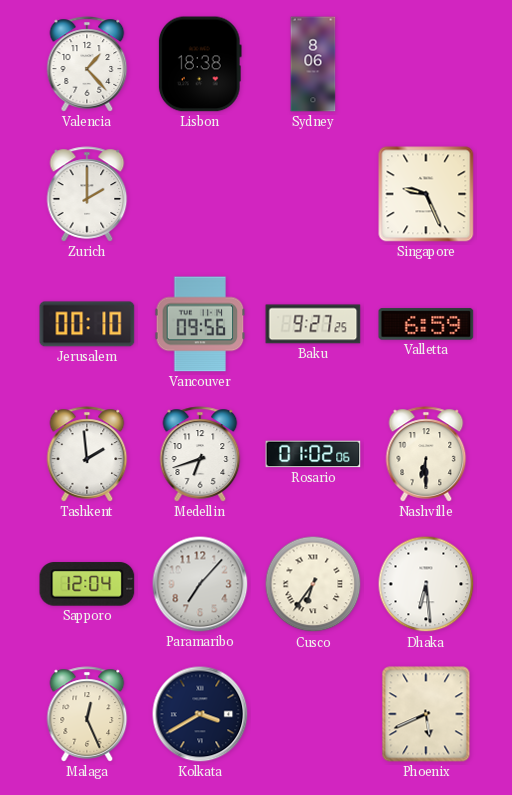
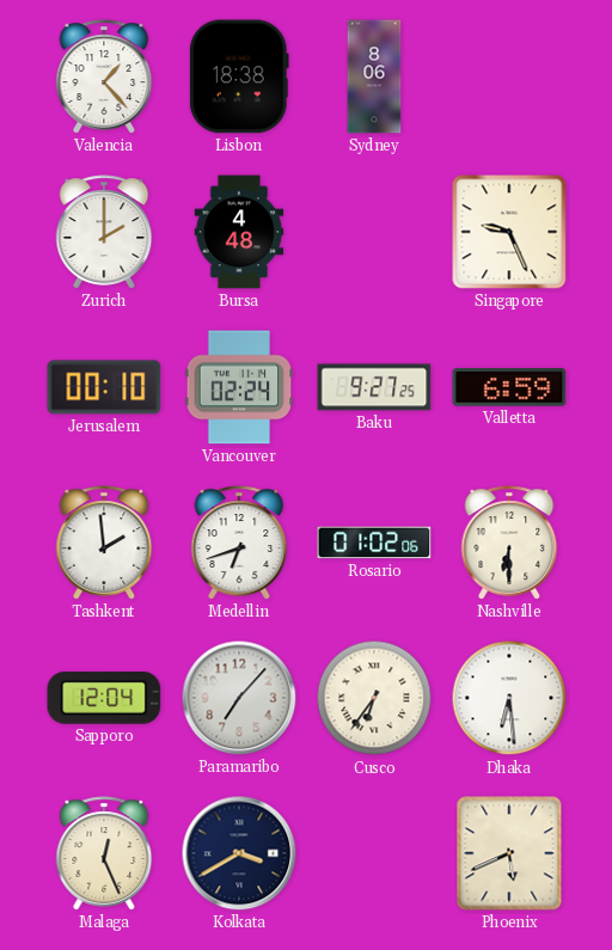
Bursa: none -> 4:48
Vancouver: 09:56 -> 02:24
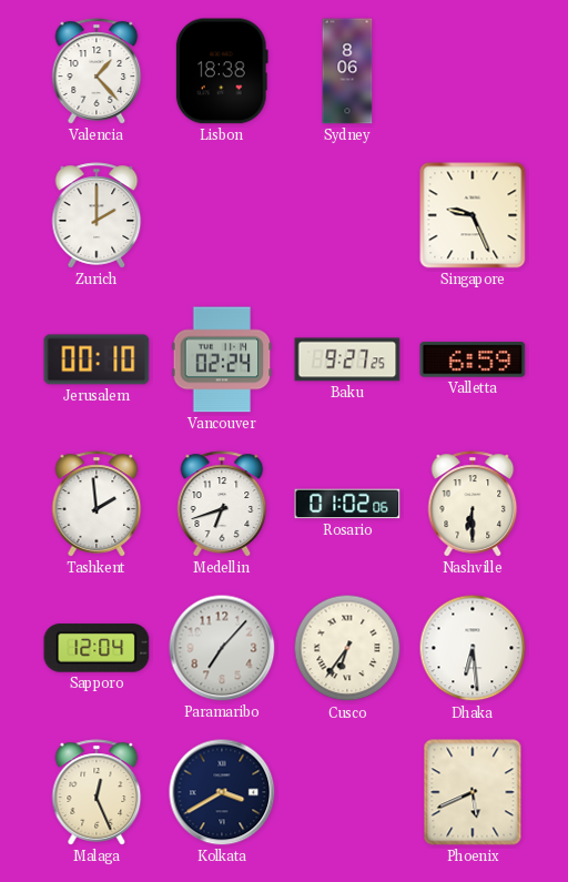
Bursa: 4:48 -> none
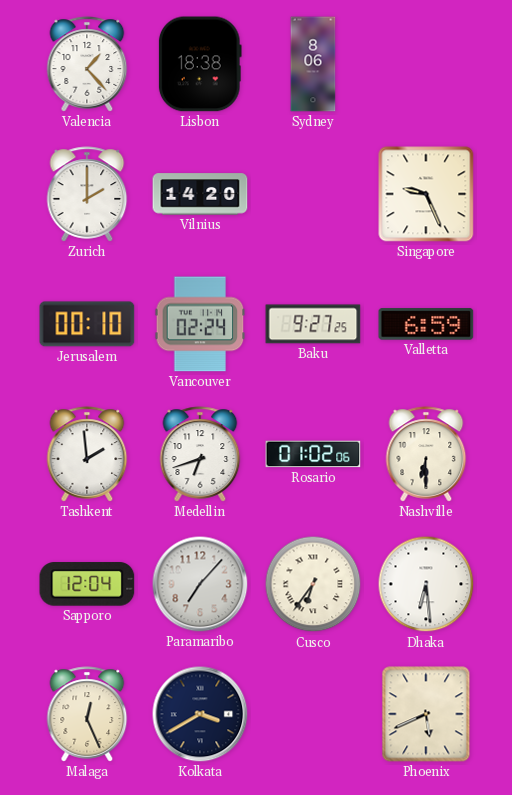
Vilnius: none -> 14:20
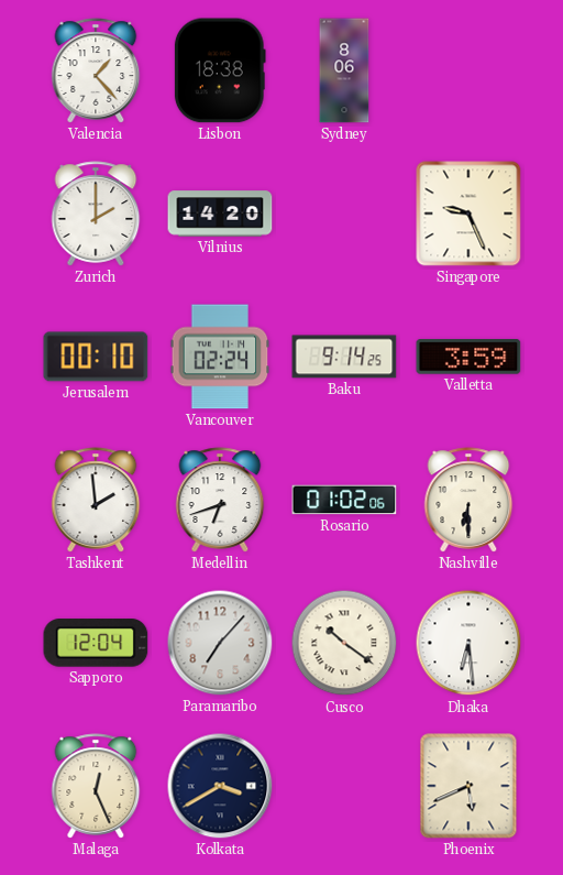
Baku: 9:27 -> 9:14
Valletta: 6:59 -> 3:59
Cusco: 6:36 -> 10:21
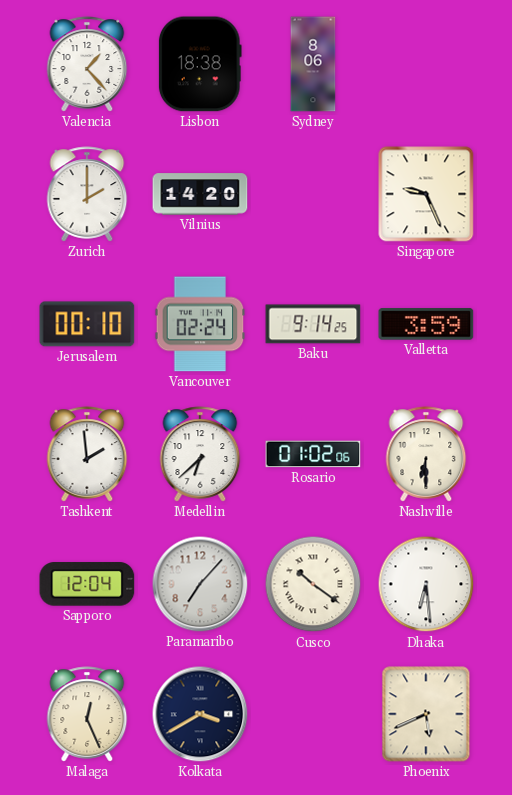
Medellin: 6:42 -> 6:38
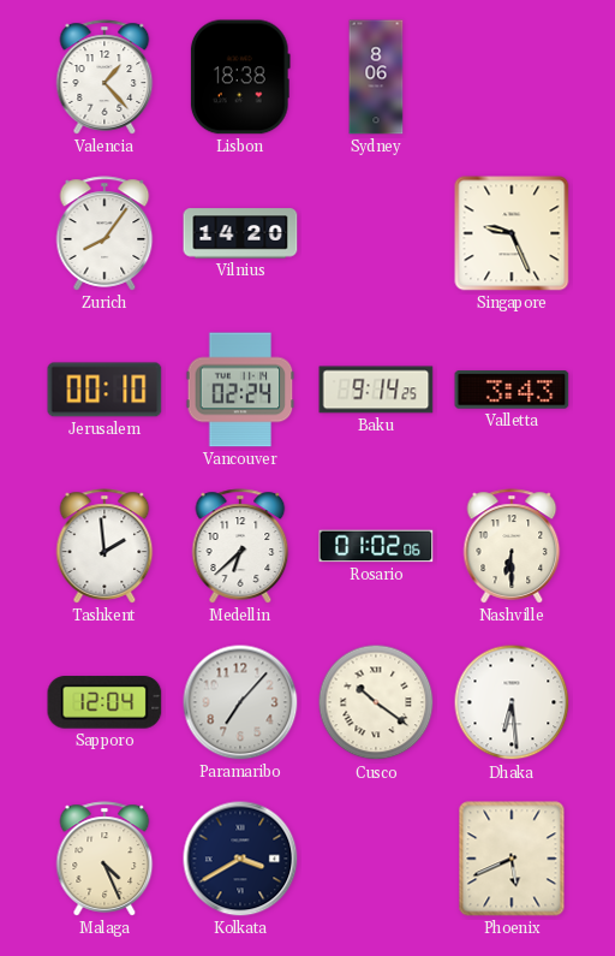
Zurich: 2:00 -> 8:06
Valletta: 3:59 -> 3:43
Malaga: 12:26 -> 4:26
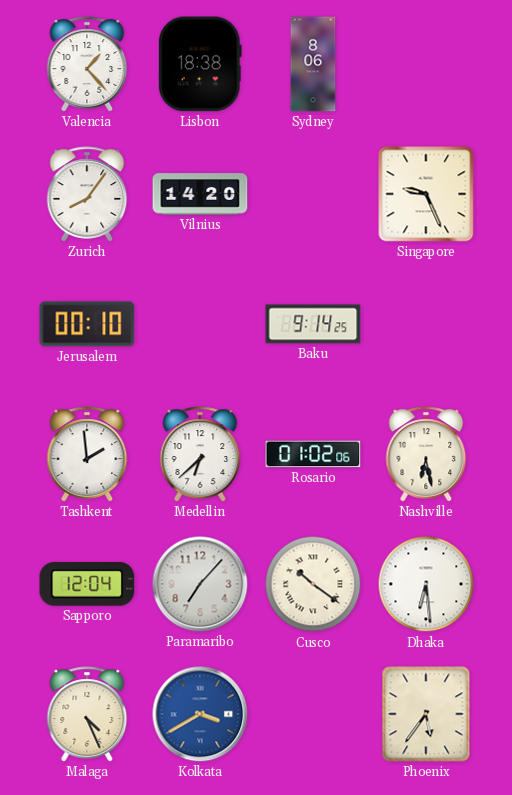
Vancouver: 02:24 -> none
Valletta: 3:43 -> none
Nashville: 6:30 -> 6:28
Kolkata dial: navy -> blue
Phoenix: 5:41 -> 5:36
